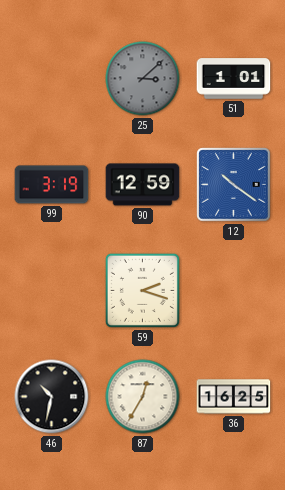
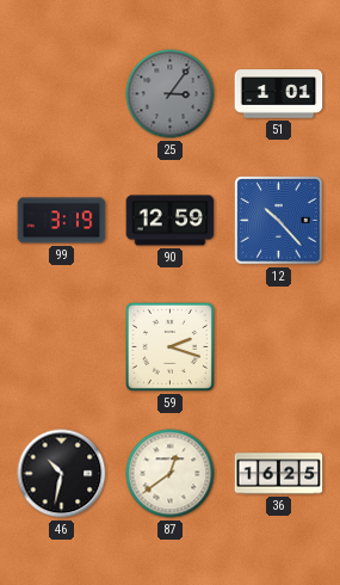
25: 3:08 -> 3:06
12: 10:21 -> 10:23
87: 12:35 -> 12:39
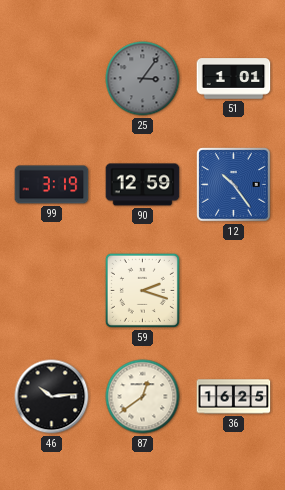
12: 10:23 -> 10:24
46: 10:32 -> 10:14
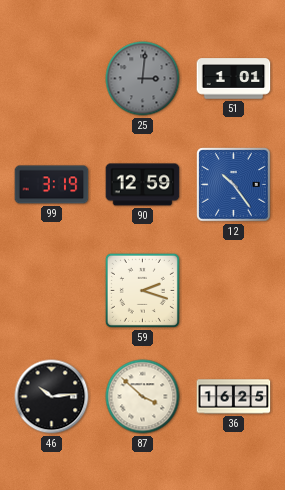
25: 3:06 -> 3:01
87: 12:39 -> 3:52
